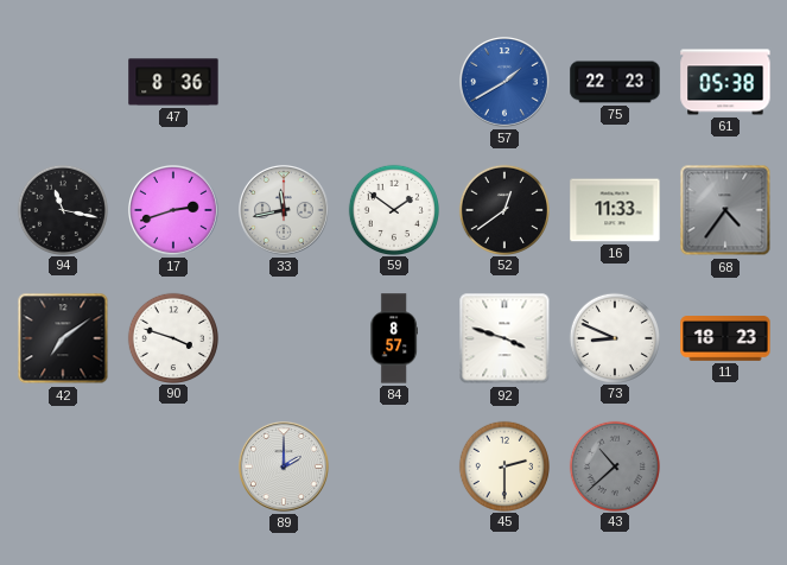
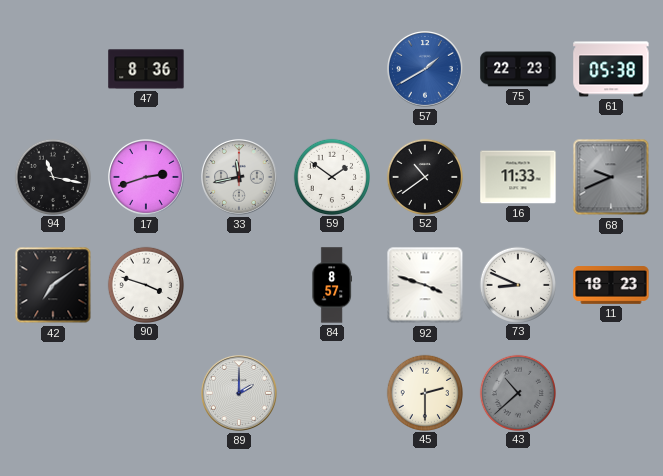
52: 12:39 -> 10:39
68: 4:36 -> 9:41
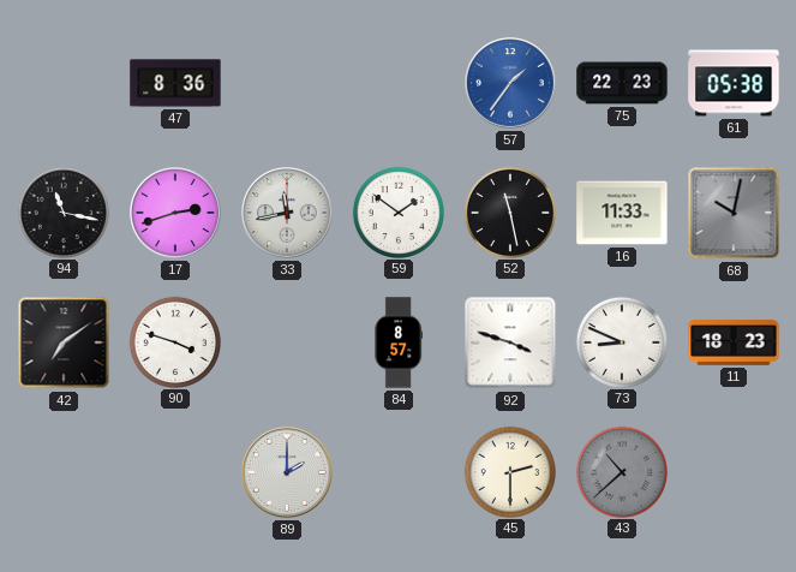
57: 1:40 -> 1:36
52: 10:39 -> 11:28
68: 9:41 -> 10:02
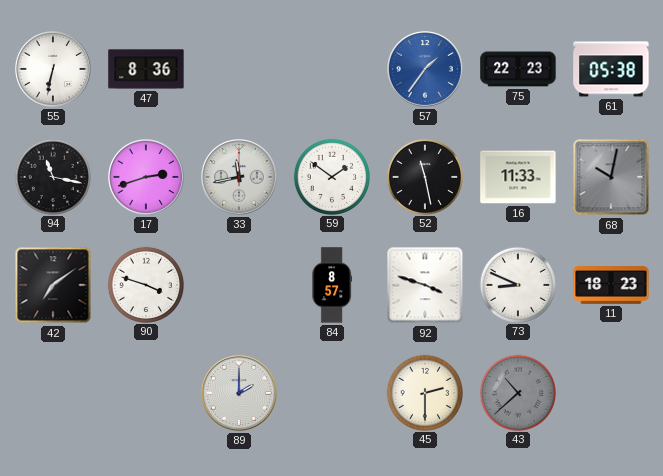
55: none -> 6:32
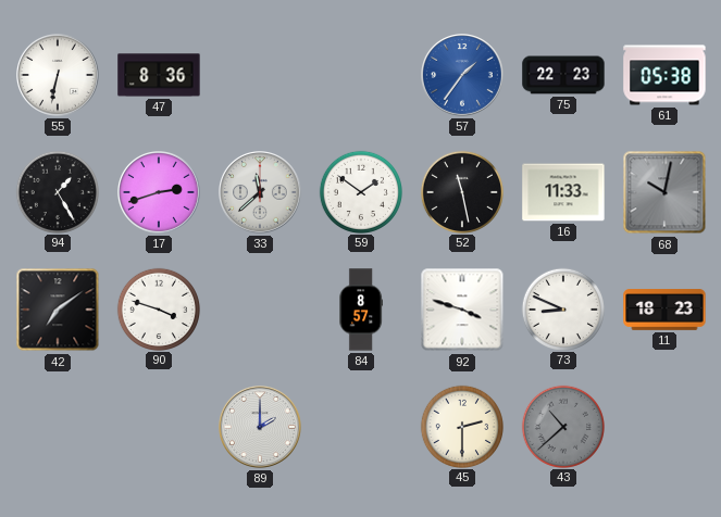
94: 11:17 -> 1:25
33: 11:43 -> 11:38
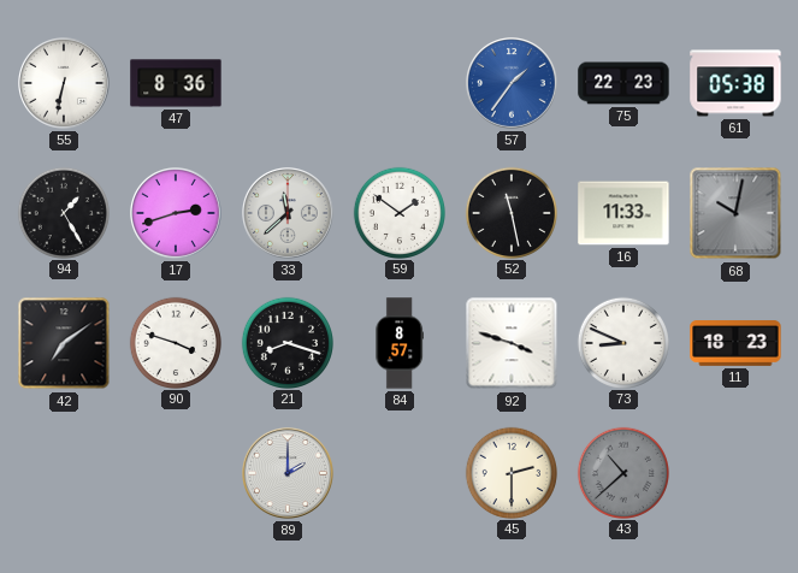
21: none -> 8:18
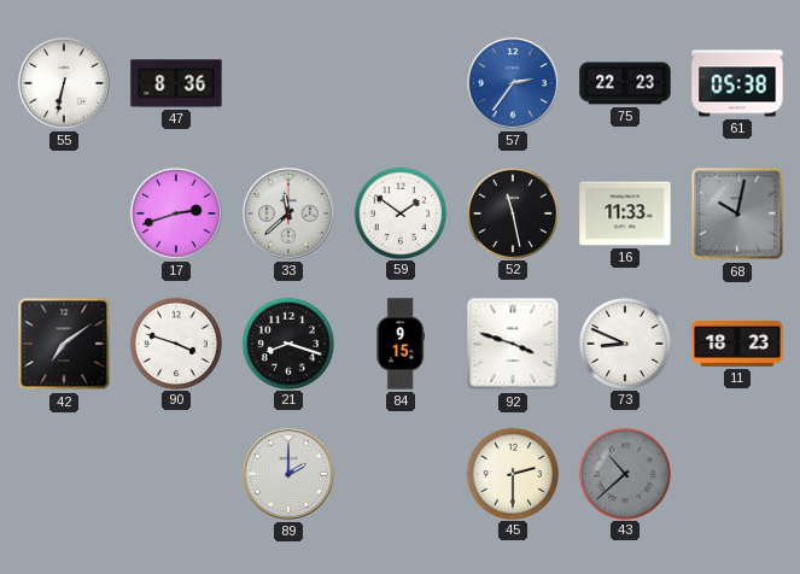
57: 1:36 -> 2:36
94: 1:25 -> none
84: 8:57 -> 9:15
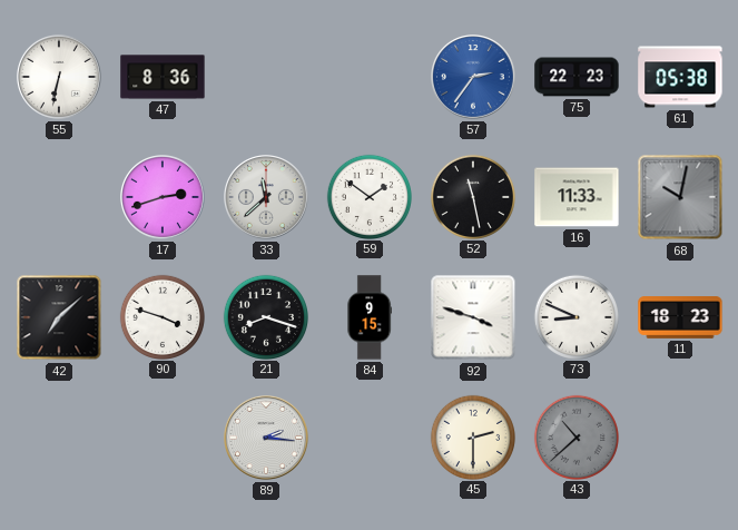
42: 7:09 -> 7:08
89: 2:00 -> 2:16
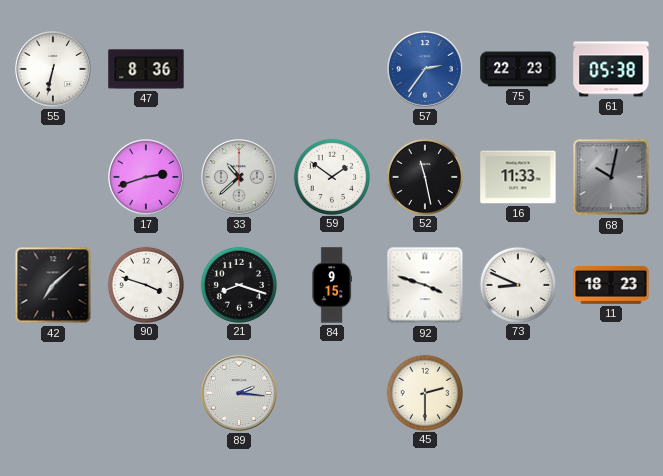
33: 11:38 -> 10:38
43: 10:38 -> none
